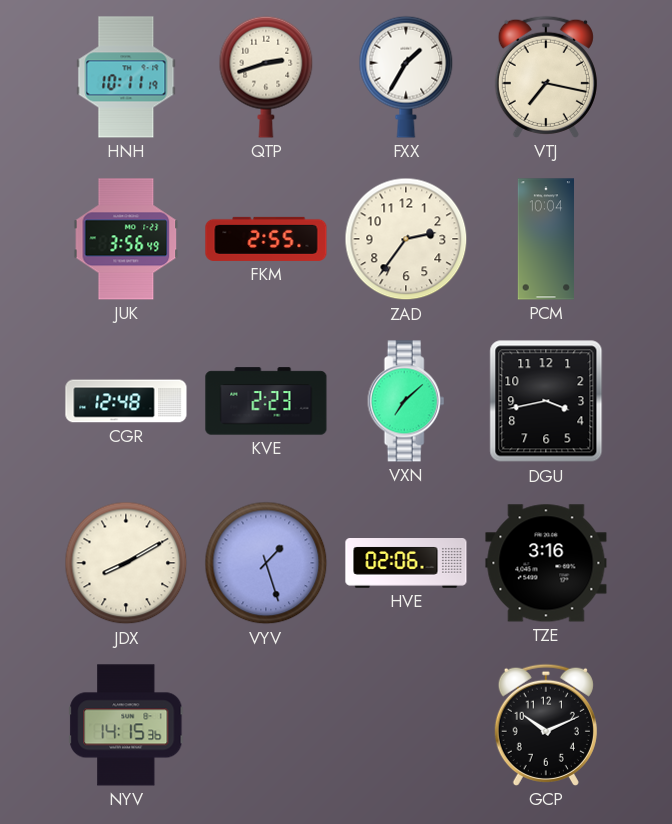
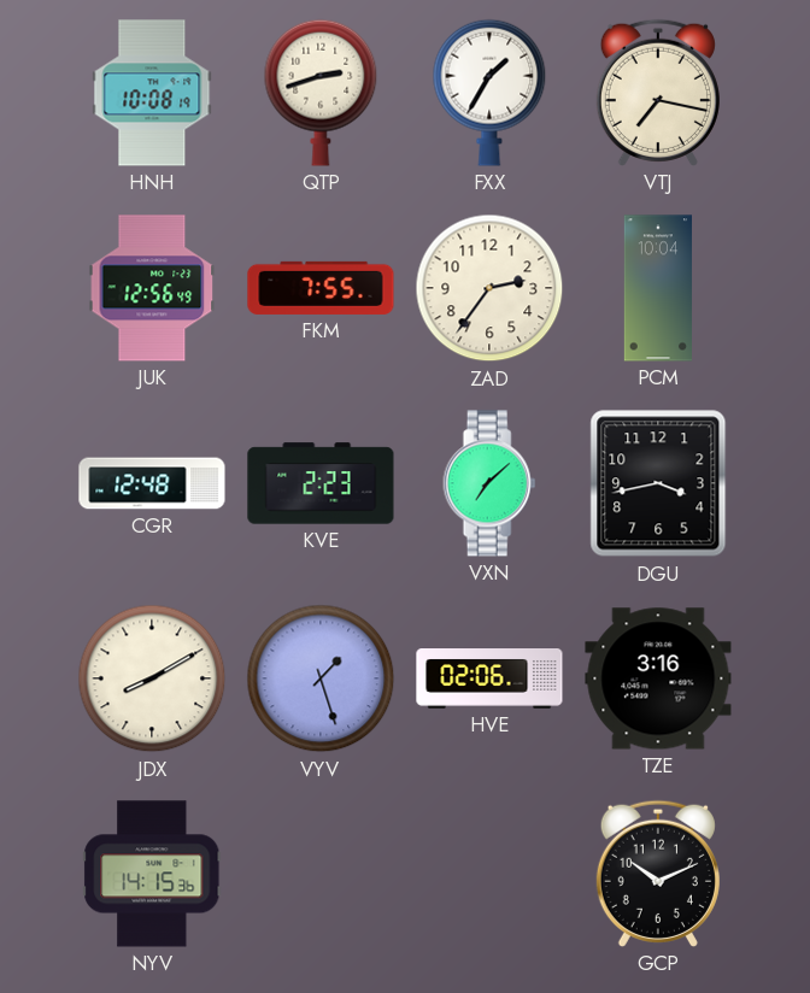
HNH: 10:11 -> 10:08
JUK: 3:56 -> 12:56
FKM: 2:55 -> 7:55
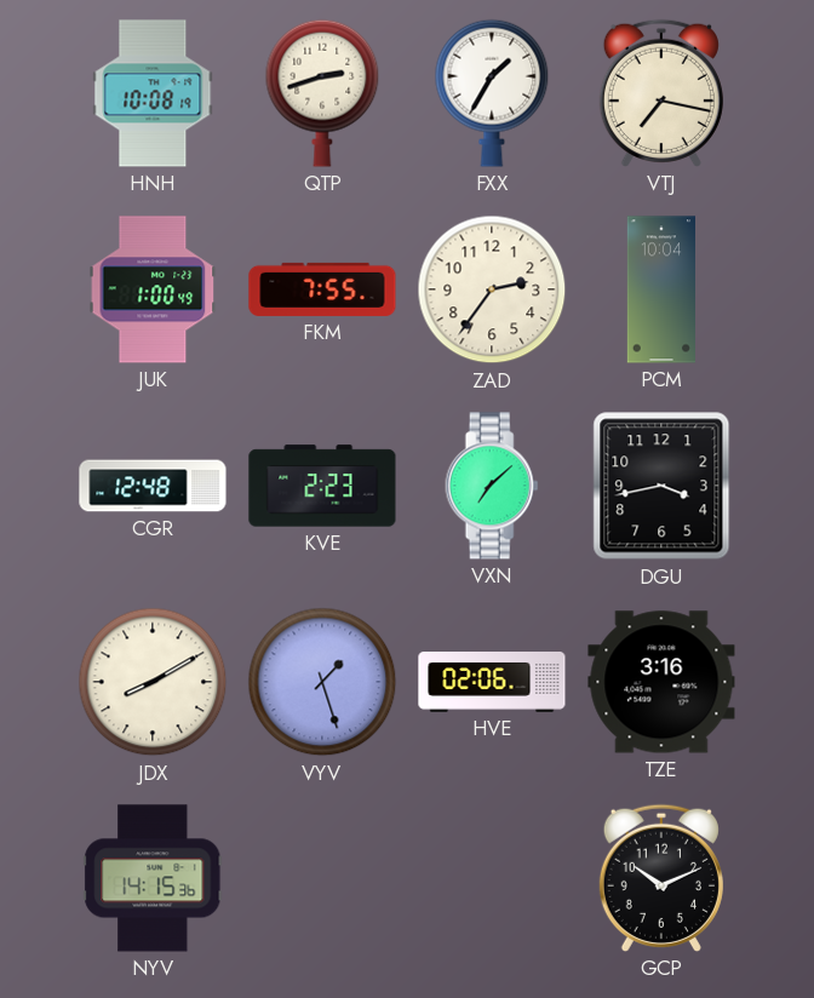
JUK: 12:56 -> 1:00
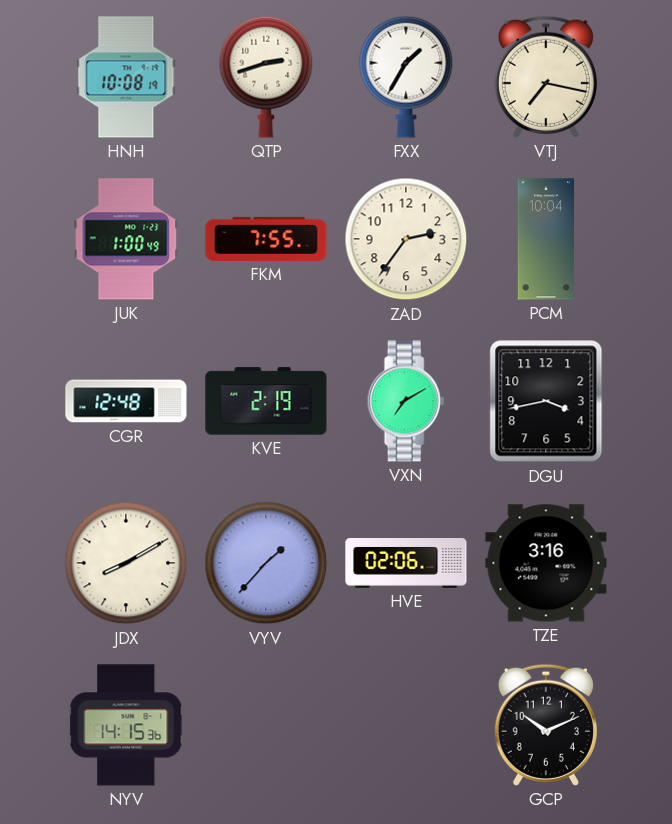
KVE: 2:23 -> 2:19
VXN: 7:08 -> 7:10
VYV: 1:27 -> 1:37
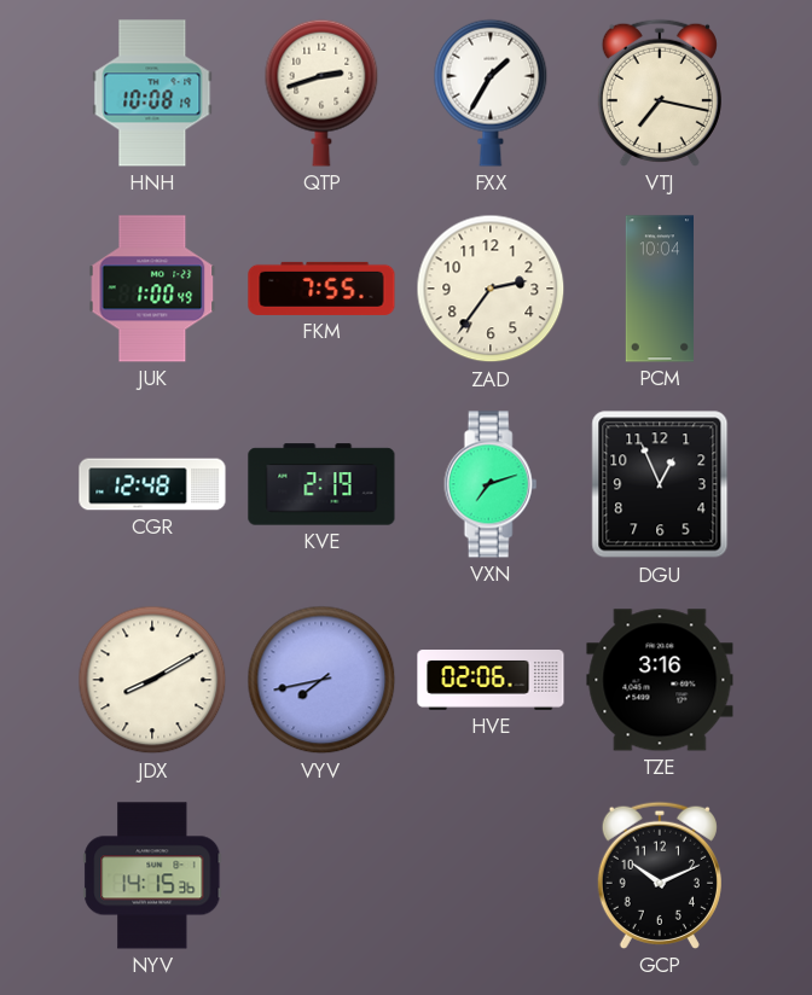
VXN: 7:10 -> 7:12
DGU: 3:43 -> 12:56
VYV: 1:37 -> 7:43
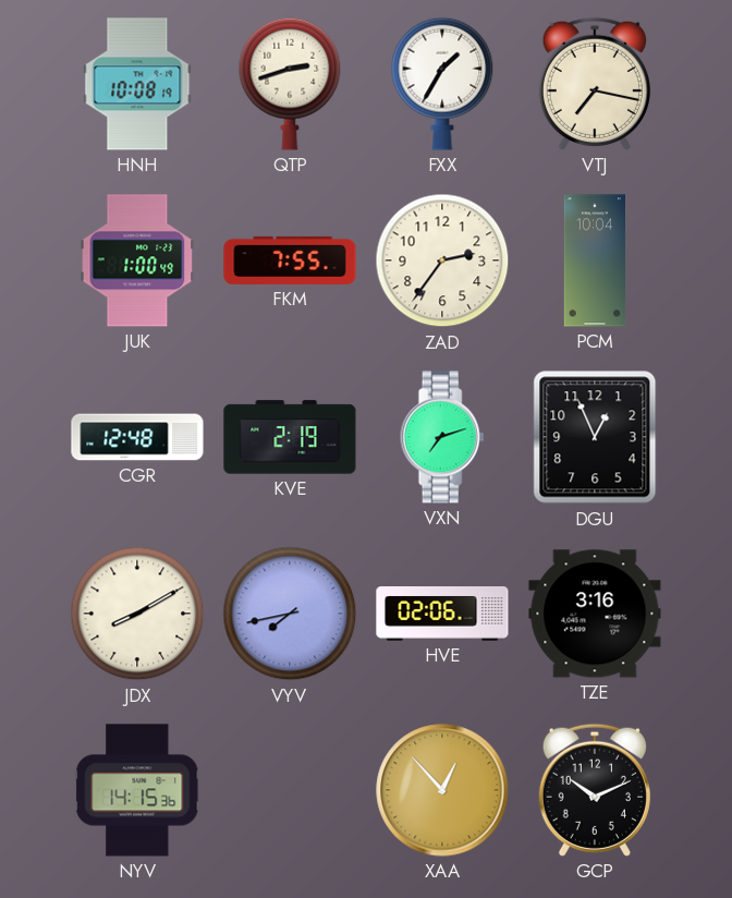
XAA: none -> 12:53
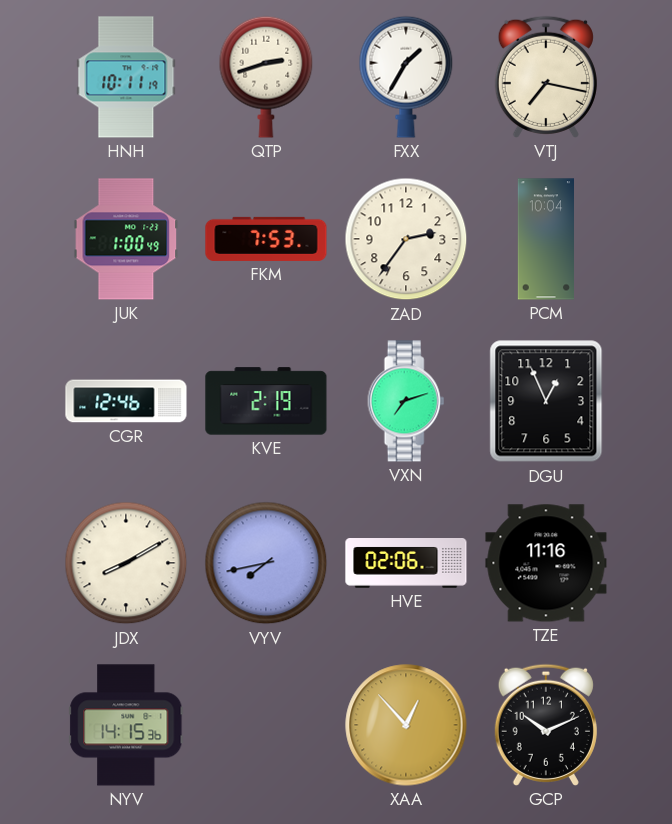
HNH: 10:08 -> 10:11
FKM: 7:55 -> 7:53
CGR: 12:48 -> 12:46
TZE: 3:16 -> 11:16
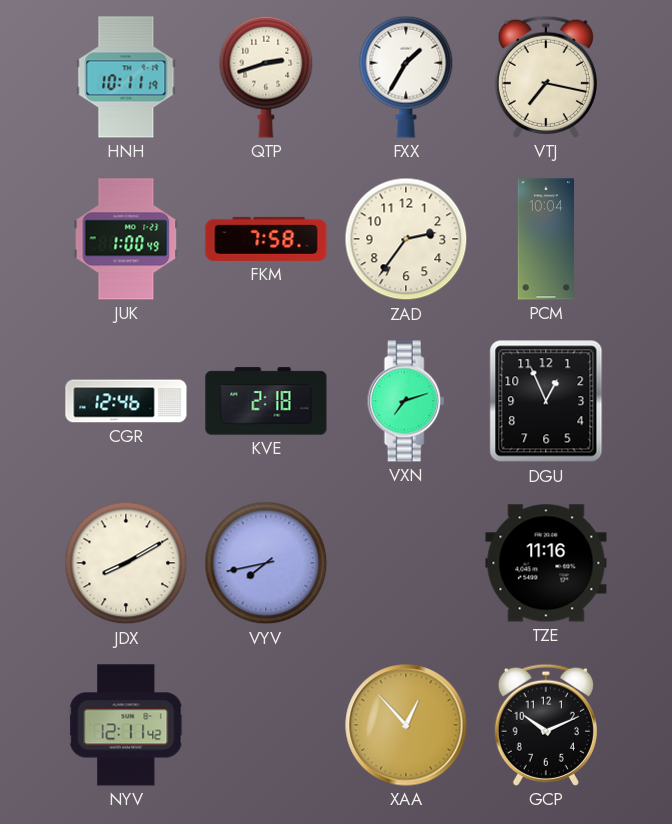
FKM: 7:53 -> 7:58
KVE: 2:19 -> 2:18
HVE: 02:06 -> none
NYV: 14:15 -> 12:11
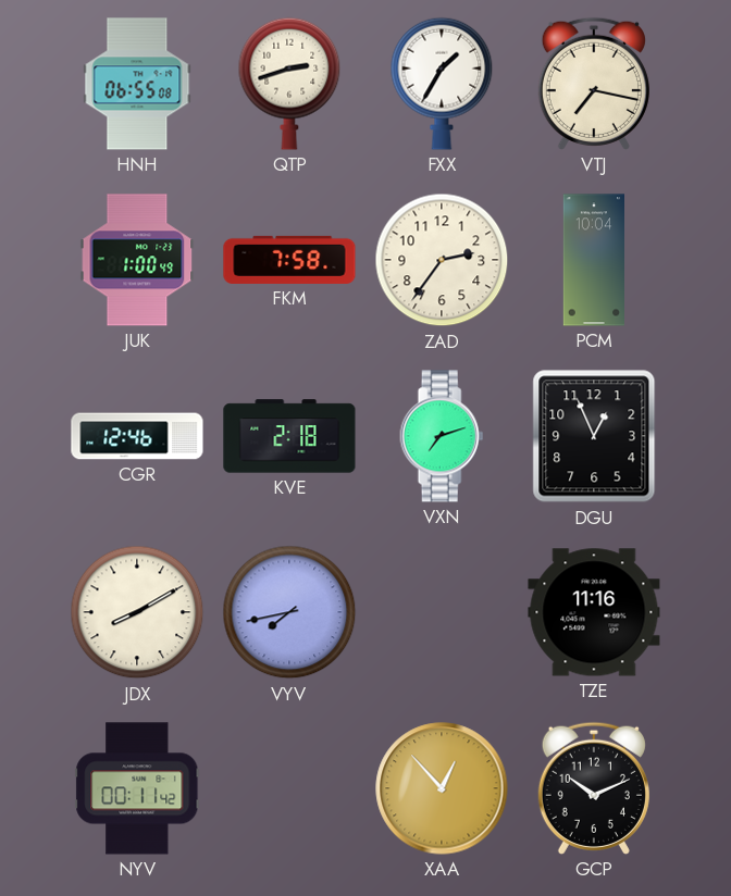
HNH: 10:11 -> 06:55
NYV: 12:11 -> 00:11
